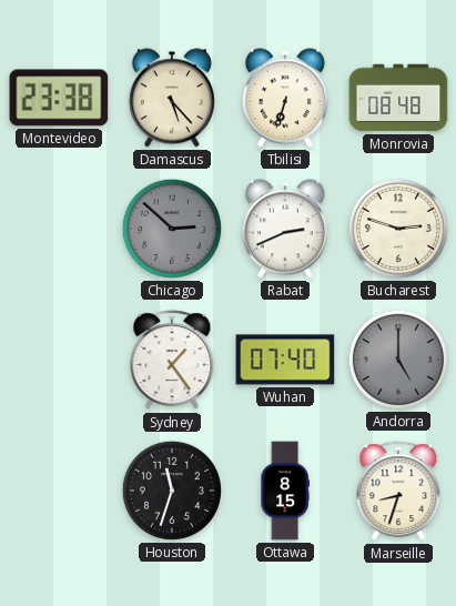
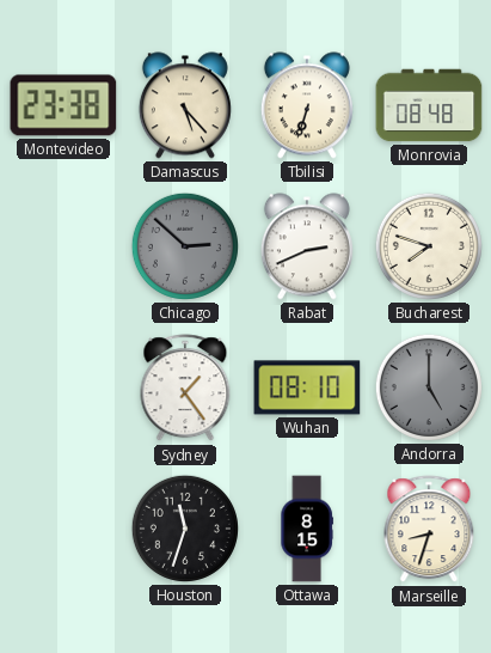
Bucharest: 2:48 -> 7:48
Wuhan: 07:40 -> 08:10
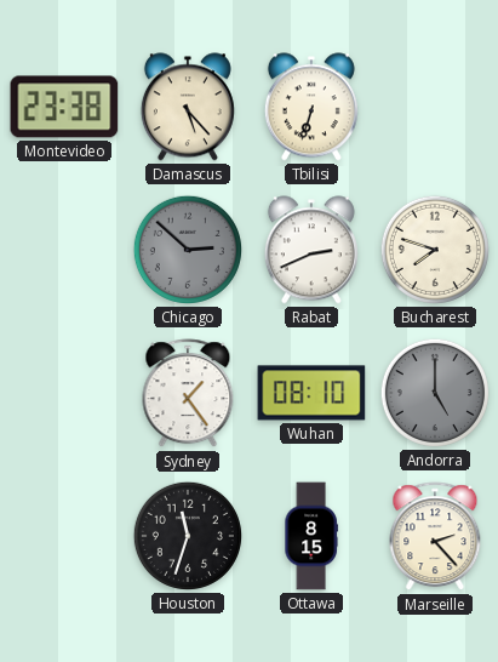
Monrovia: 08:48 -> none
Marseille: 8:33 -> 2:23
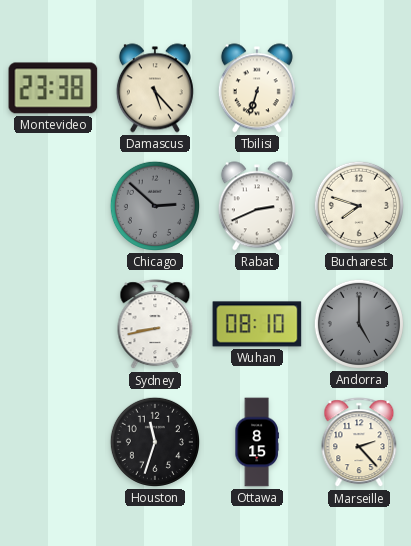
Sydney: 1:24 -> 8:43
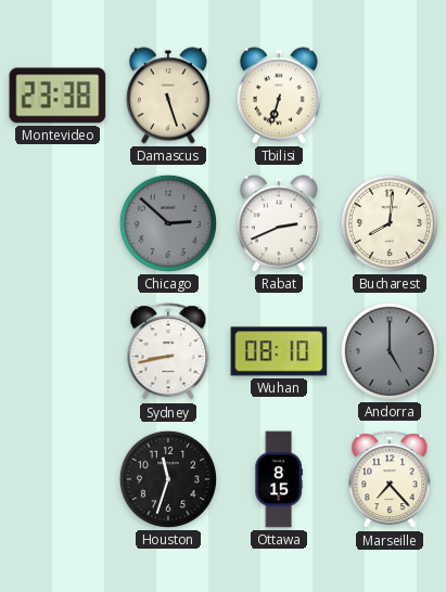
Damascus: 5:23 -> 5:27
Bucharest: 7:48 -> 8:01
Marseille: 2:23 -> 7:23
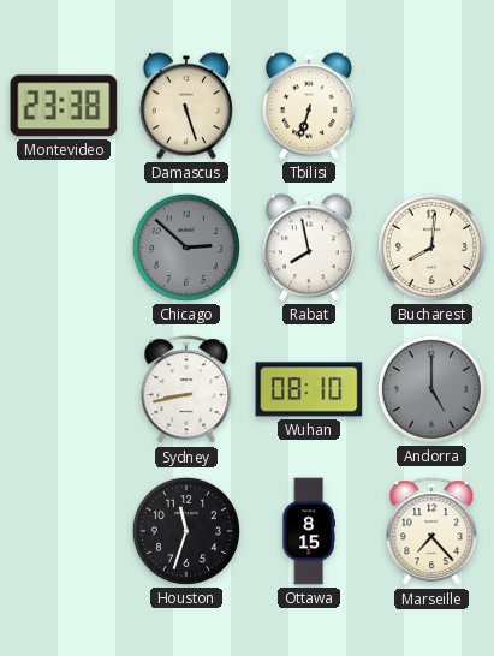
Rabat: 2:41 -> 7:58
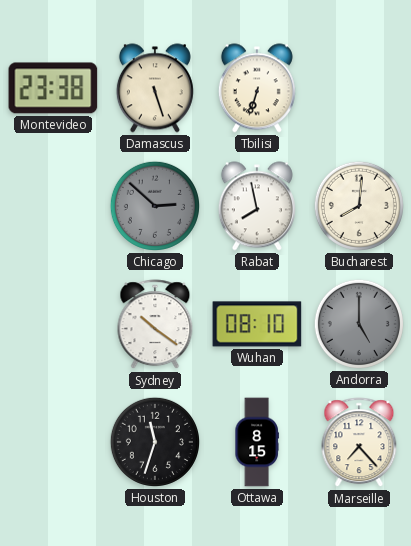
Sydney: 8:43 -> 10:21
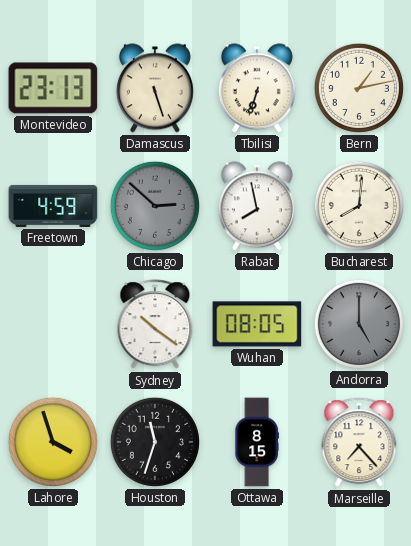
Montevideo: 23:38 -> 23:13
Bern: none -> 1:13
Freetown: none -> 4:59
Wuhan: 08:10 -> 08:05
Lahore: none -> 3:57
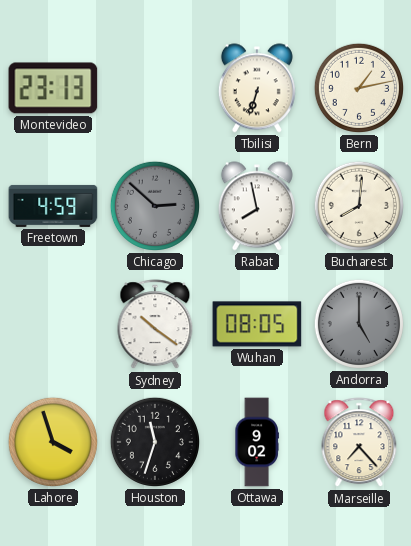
Damascus: 5:27 -> none
Ottawa: 8:15 -> 9:02
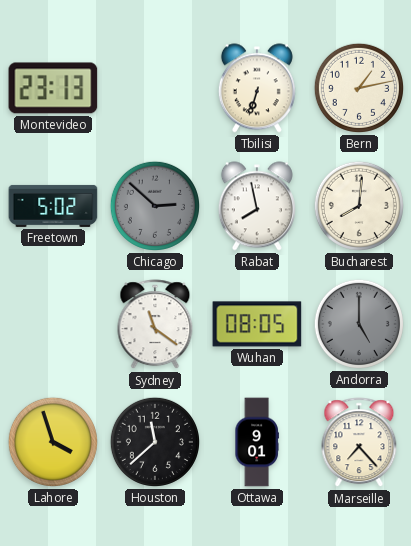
Freetown: 4:59 -> 5:02
Sydney: 10:21 -> 11:21
Houston: 11:33 -> 11:38
Ottawa: 9:02 -> 9:01
